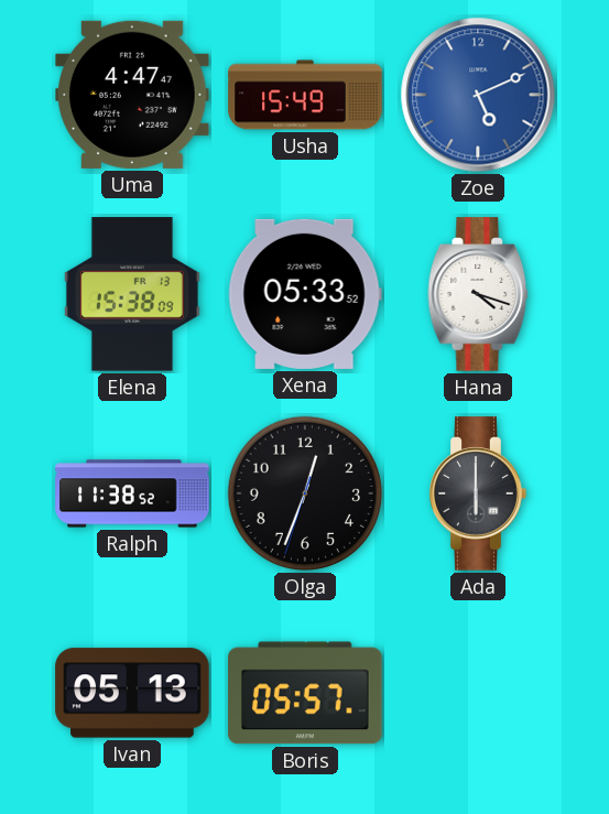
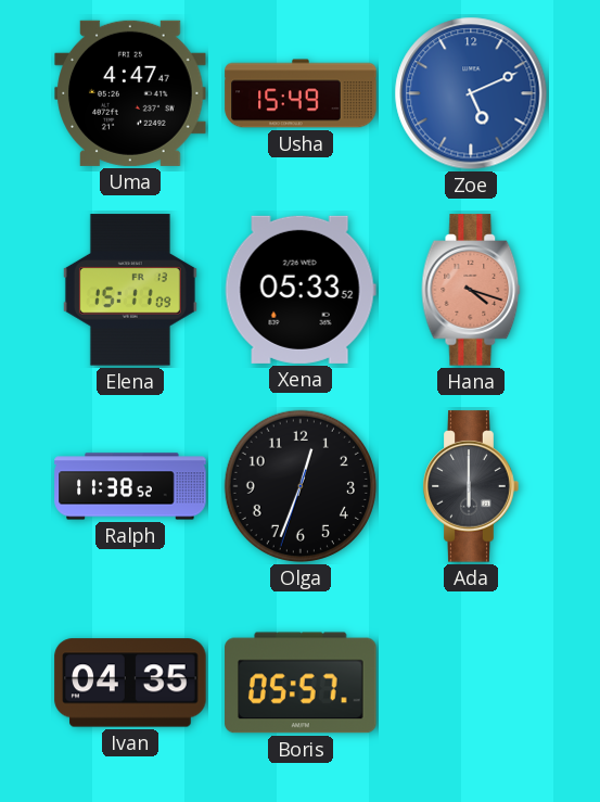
Elena: 15:38 -> 15:11
Hana dial: white -> salmon
Ivan: 05:13 -> 04:35
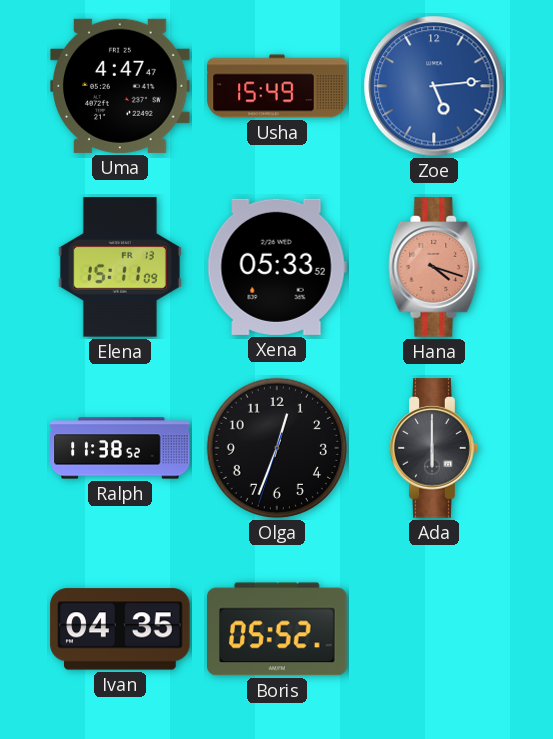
Zoe: 5:11 -> 5:14
Boris: 05:57 -> 05:52
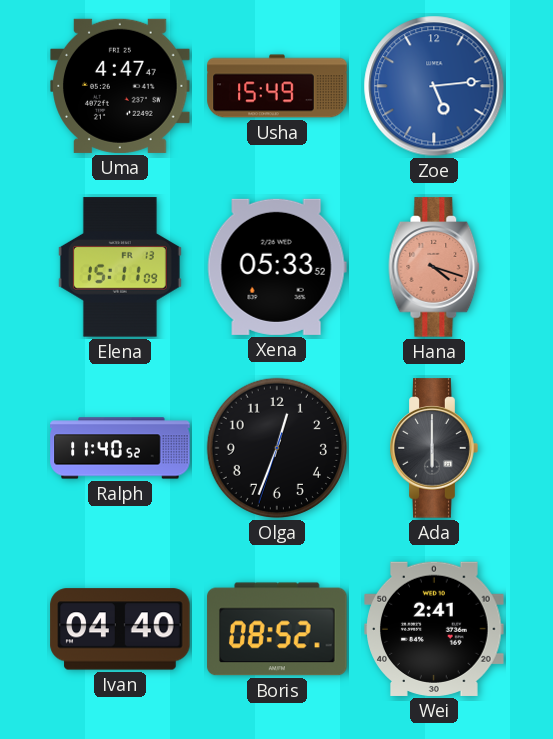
Ralph: 11:38 -> 11:40
Ivan: 04:35 -> 04:40
Boris: 05:52 -> 08:52
Wei: none -> 2:41
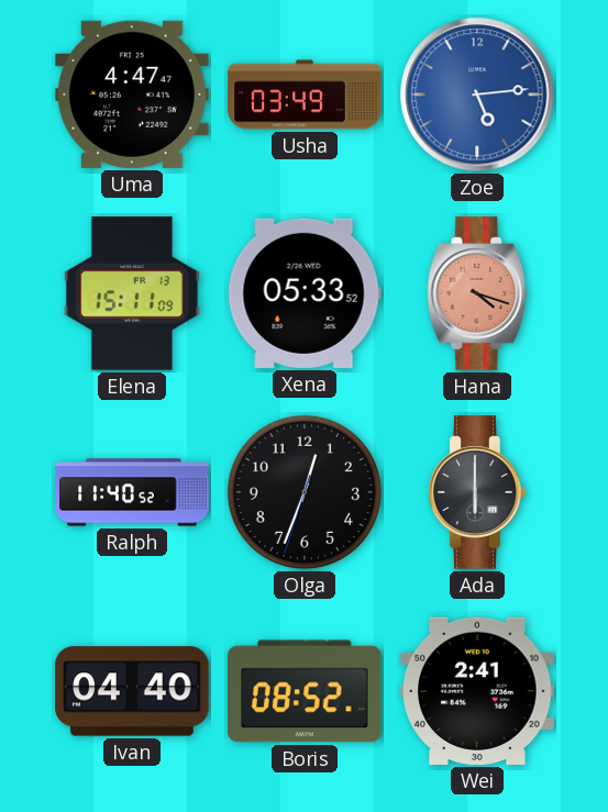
Usha: 15:49 -> 03:49
